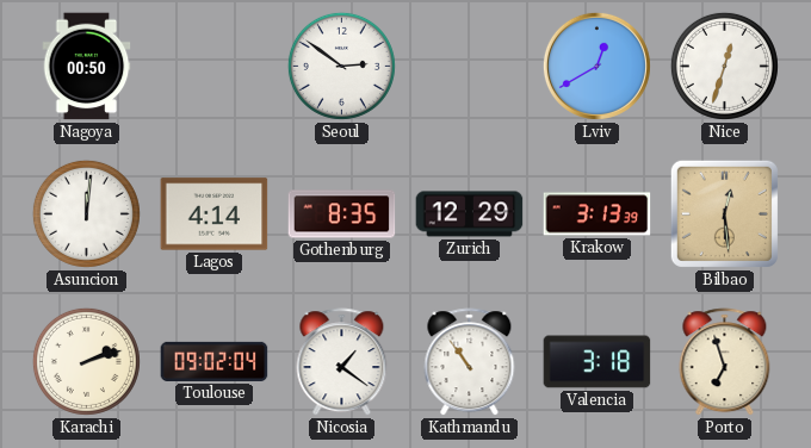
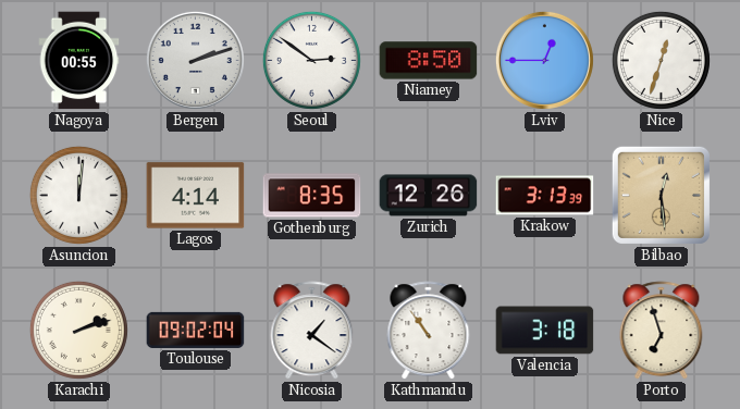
Nagoya: 00:50 -> 00:55
Bergen: none -> 2:12
Niamey: none -> 8:50
Lviv: 12:40 -> 12:45
Zurich: 12:29 -> 12:26
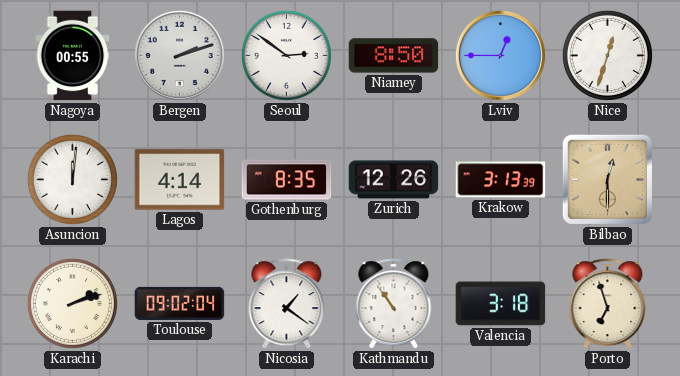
Bilbao: 12:29 -> 12:30
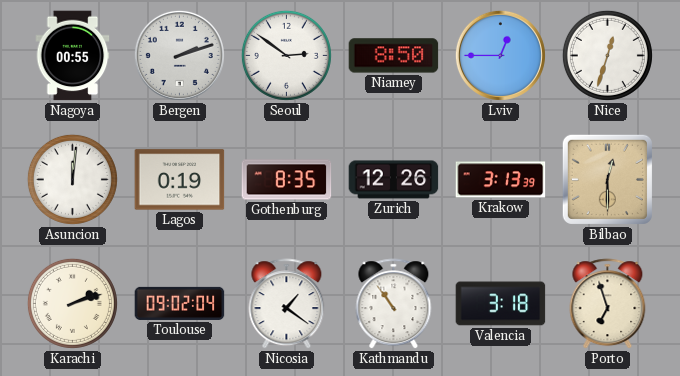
Lagos: 4:14 -> 0:19
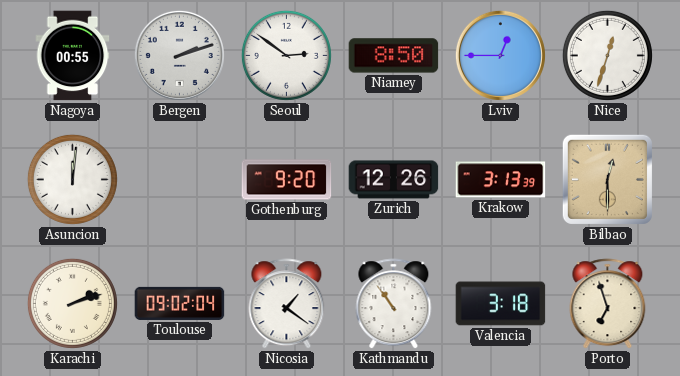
Lagos: 0:19 -> none
Gothenburg: 8:35 -> 9:20
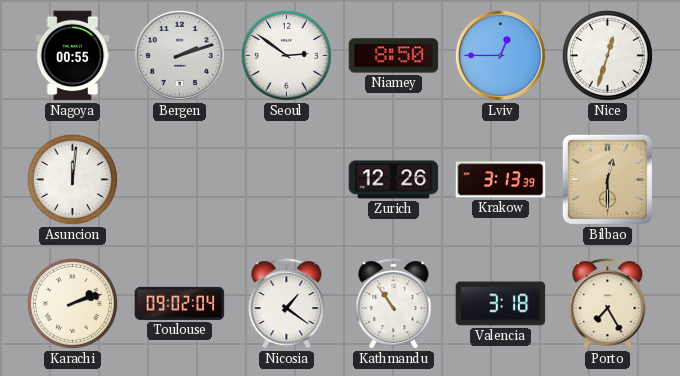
Gothenburg: 9:20 -> none
Porto: 6:57 -> 7:25
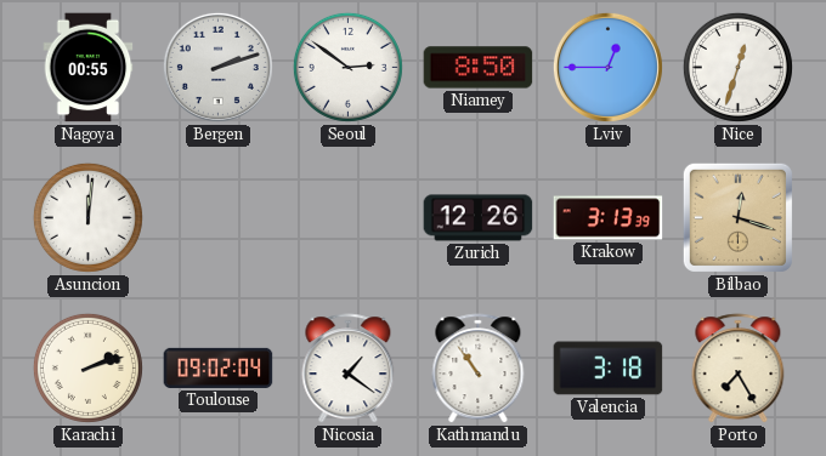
Bilbao: 12:30 -> 12:18
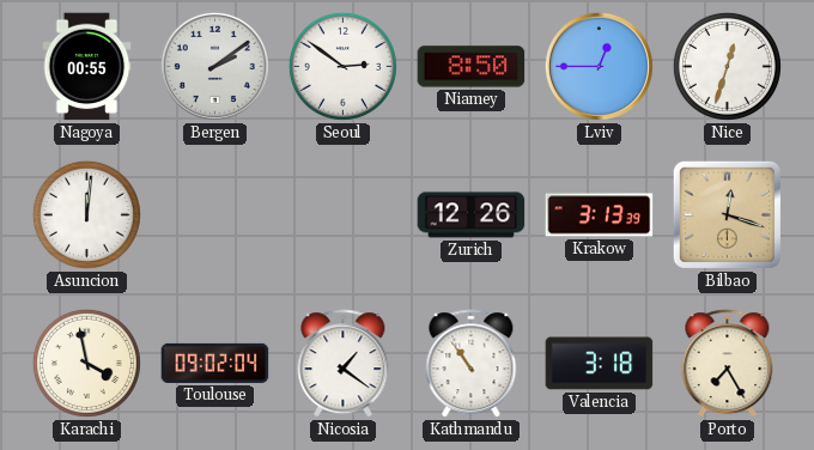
Bergen: 2:12 -> 2:09
Karachi: 2:12 -> 3:58
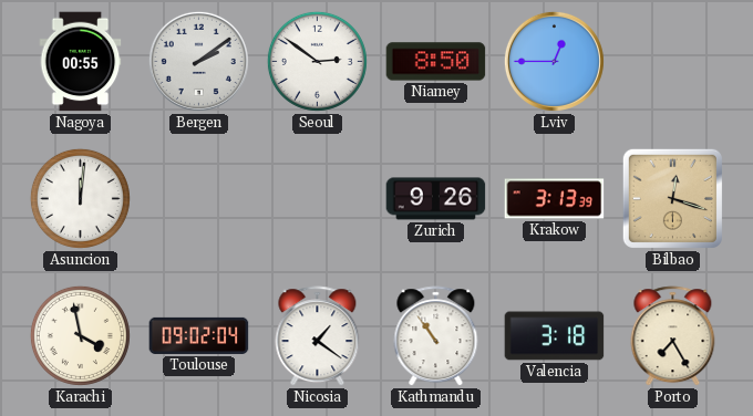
Nice: 12:33 -> none
Zurich: 12:26 -> 9:26
